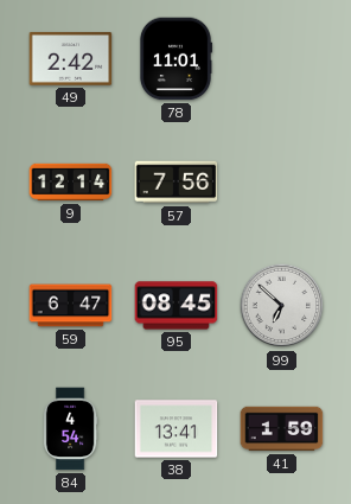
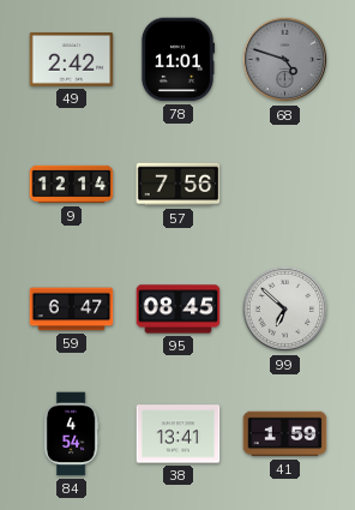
68: none -> 4:48
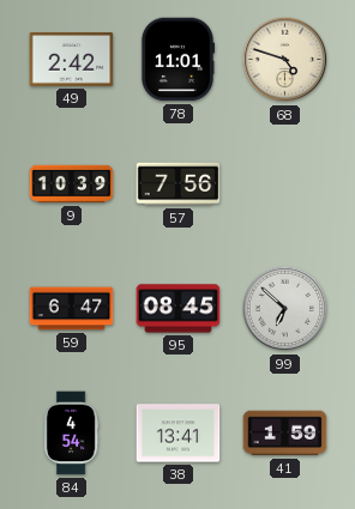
68 dial: grey -> cream
9: 12:14 -> 10:39
